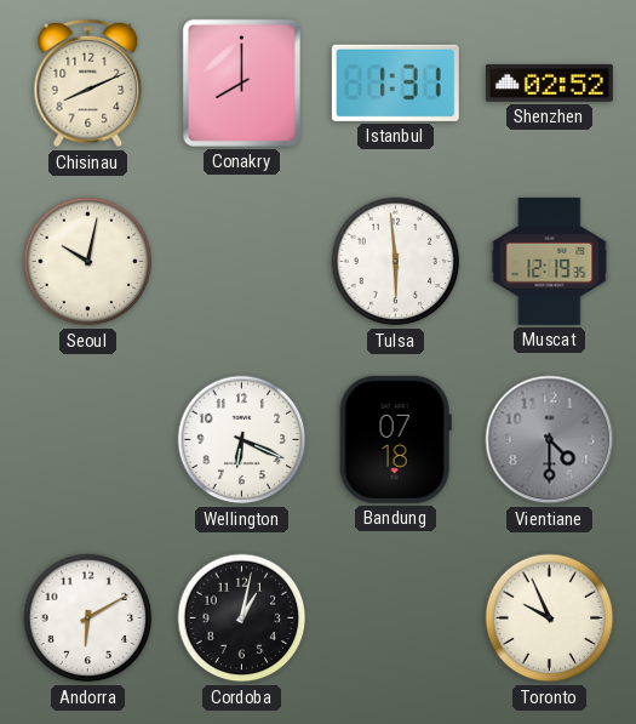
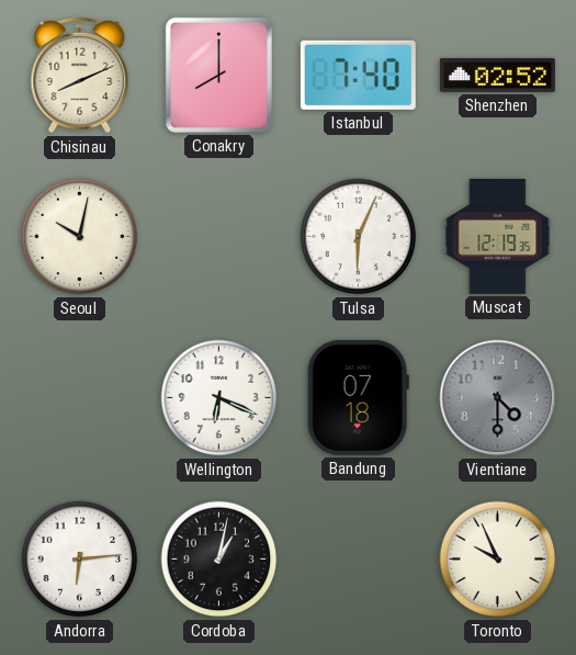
Istanbul: 1:31 -> 7:40
Tulsa: 5:59 -> 6:04
Andorra: 6:10 -> 6:14
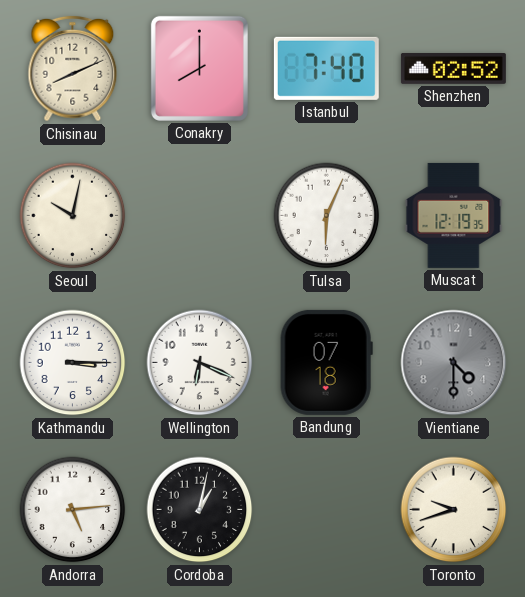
Kathmandu: none -> 3:15
Andorra: 6:14 -> 5:14
Toronto: 9:56 -> 9:42
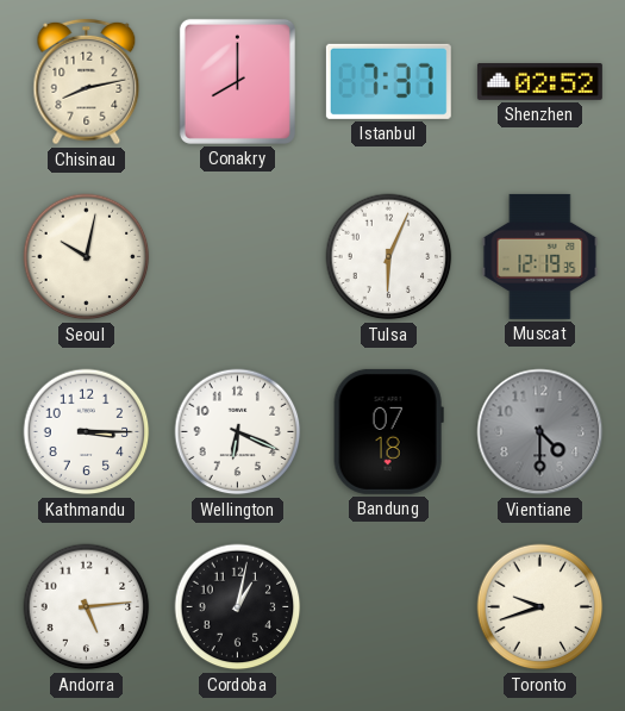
Chisinau: 8:11 -> 8:13
Istanbul: 7:40 -> 7:37
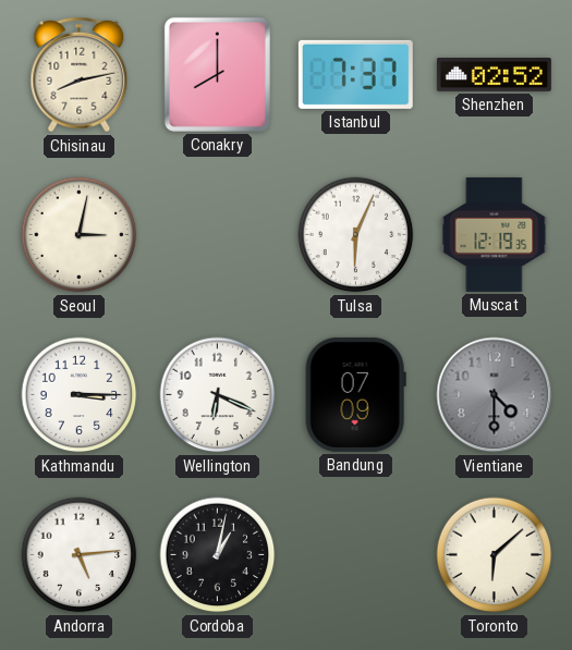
Seoul: 10:02 -> 3:02
Bandung: 07:18 -> 07:09
Toronto: 9:42 -> 6:08
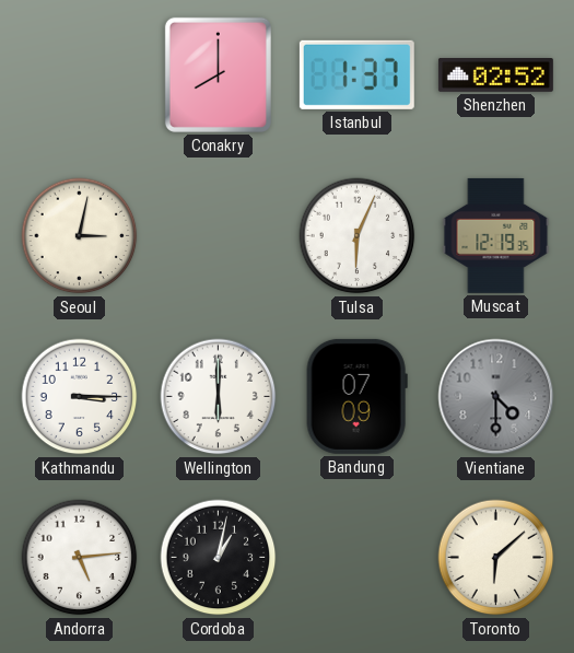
Chisinau: 8:13 -> none
Istanbul: 7:37 -> 1:37
Wellington: 6:19 -> 6:00
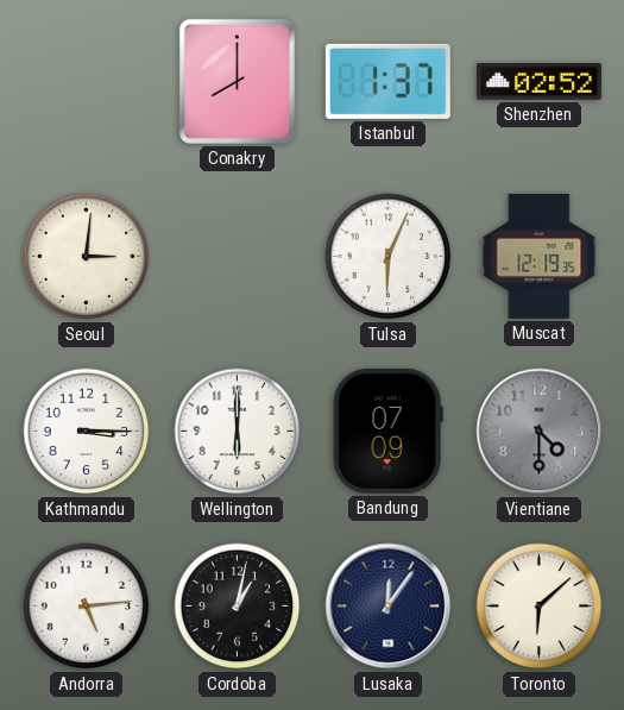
Seoul: 3:02 -> 3:01
Lusaka: none -> 12:06
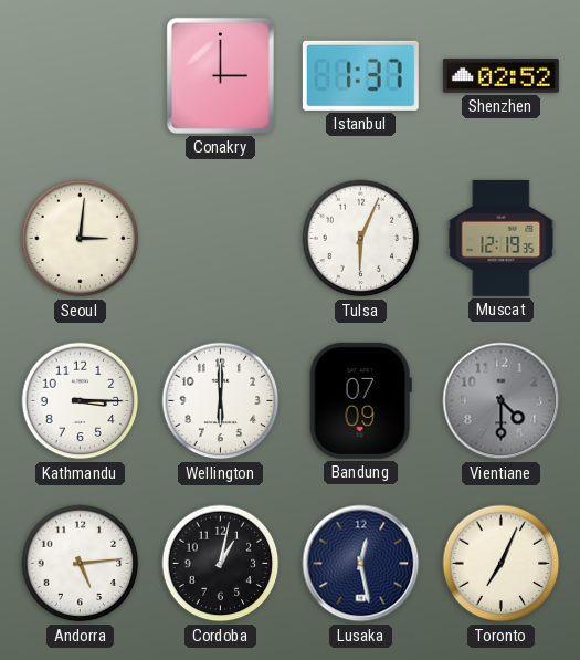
Conakry: 8:00 -> 3:00
Lusaka: 12:06 -> 12:28
Toronto: 6:08 -> 7:04
